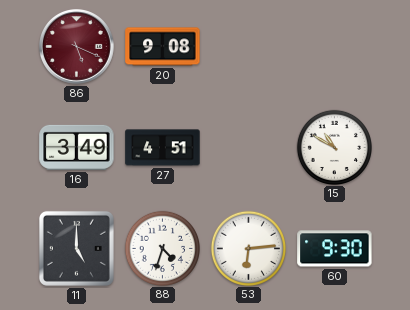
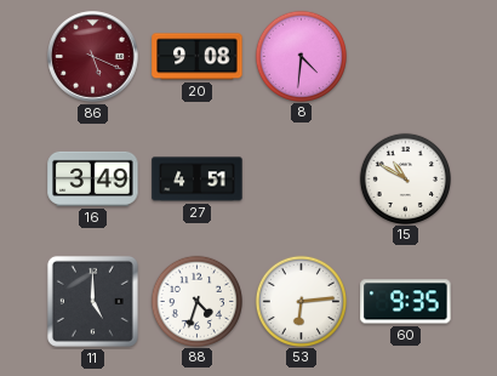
8: none -> 4:31
60: 9:30 -> 9:35
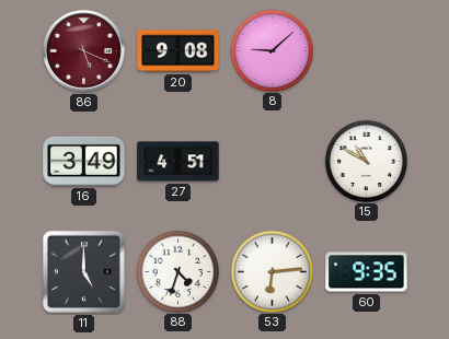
8: 4:31 -> 9:08
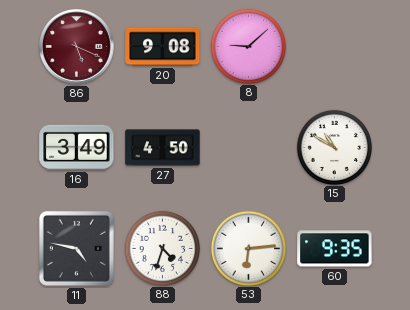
27: 4:51 -> 4:50
11: 5:00 -> 4:47
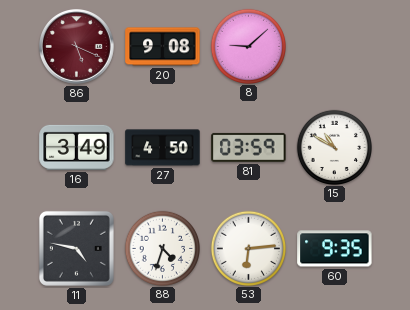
81: none -> 03:59
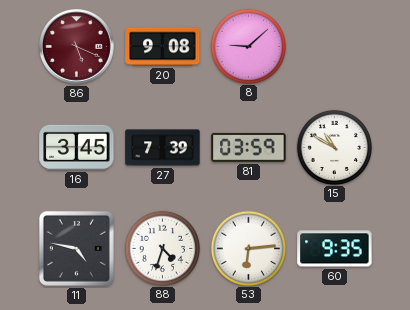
16: 3:49 -> 3:45
27: 4:50 -> 7:39
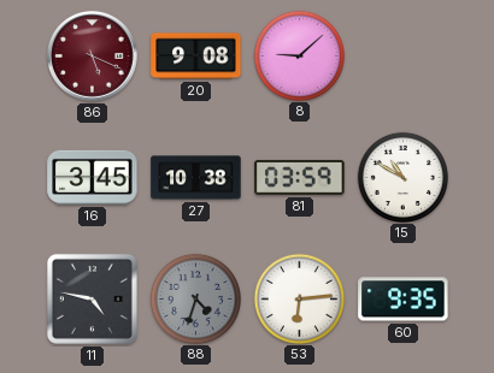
27: 7:39 -> 10:38
88 dial: white -> grey
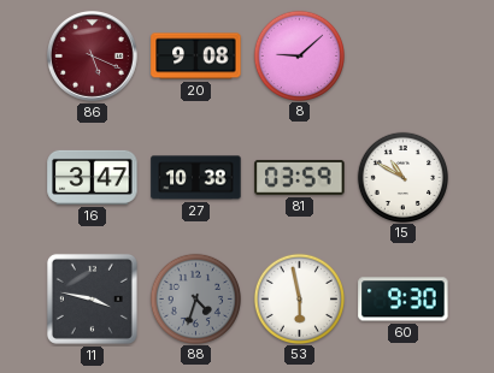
16: 3:45 -> 3:47
11: 4:47 -> 3:47
53: 6:14 -> 5:58
60: 9:35 -> 9:30
